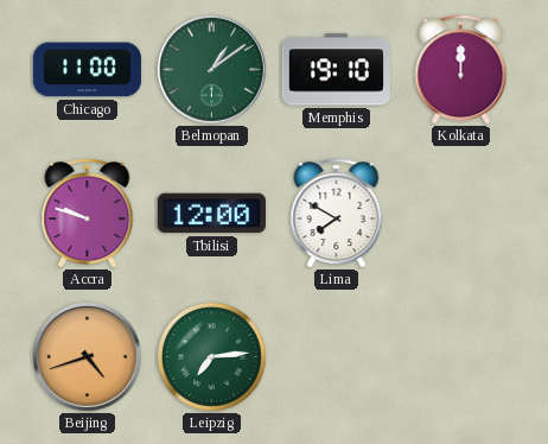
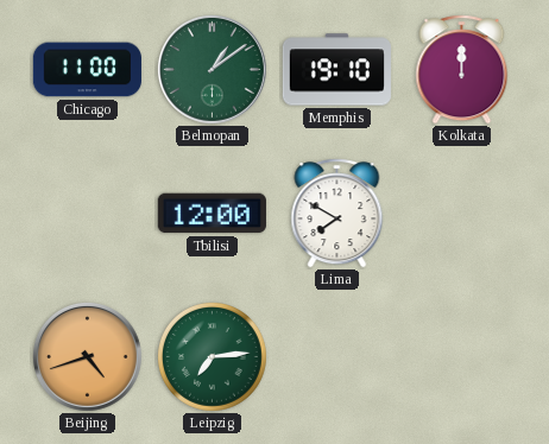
Accra: 9:48 -> none
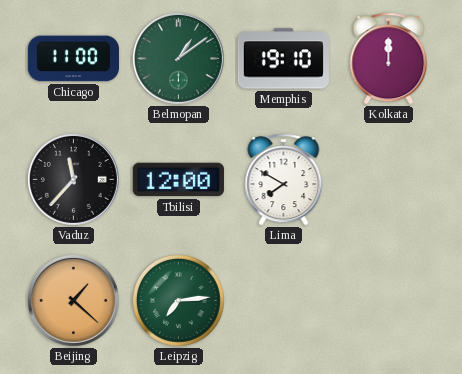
Vaduz: none -> 11:37
Beijing: 4:42 -> 1:22
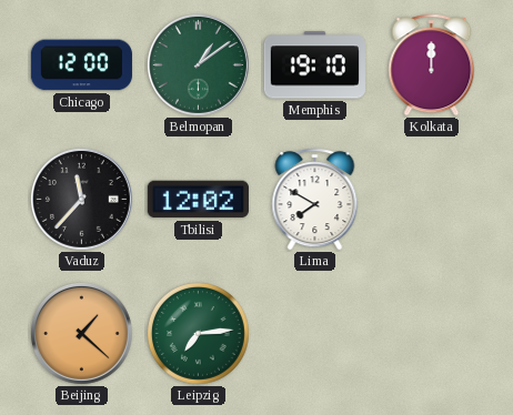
Chicago: 11:00 -> 12:00
Tbilisi: 12:00 -> 12:02
